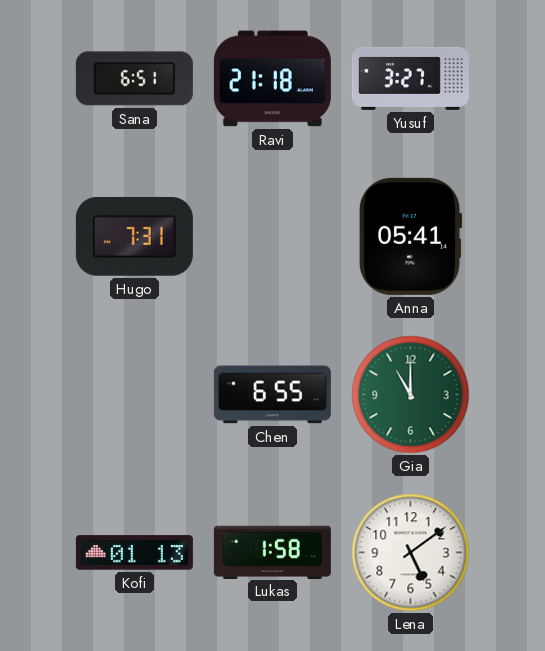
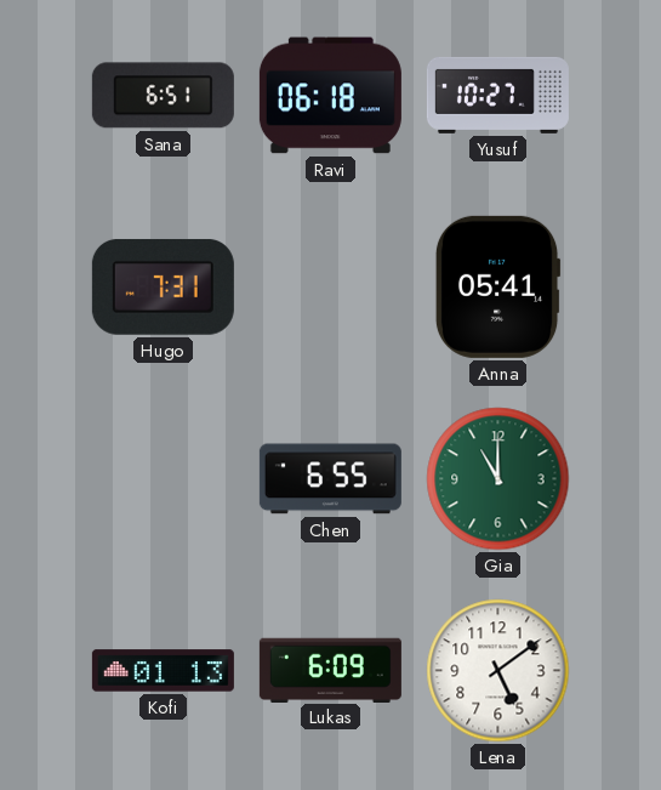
Ravi: 21:18 -> 06:18
Yusuf: 3:27 -> 10:27
Lukas: 1:58 -> 6:09
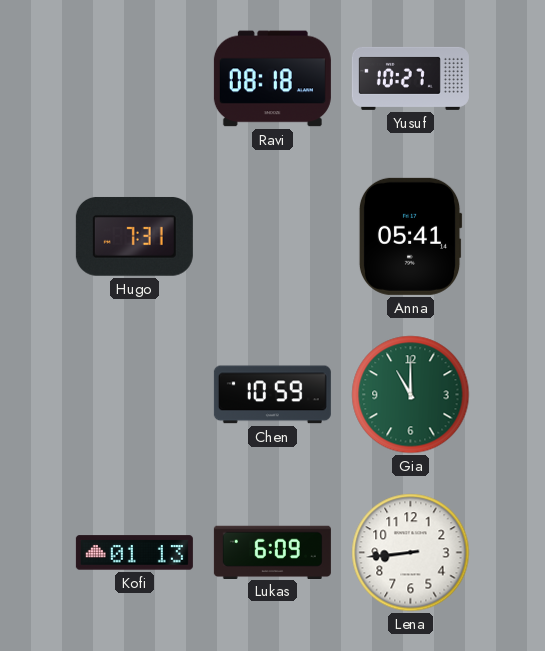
Sana: 6:51 -> none
Ravi: 06:18 -> 08:18
Chen: 6:55 -> 10:59
Lena: 5:09 -> 8:44
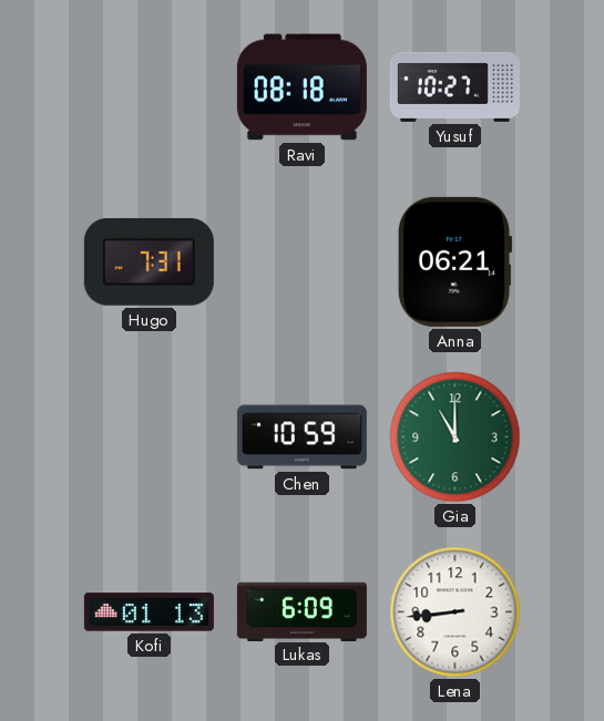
Anna: 05:41 -> 06:21
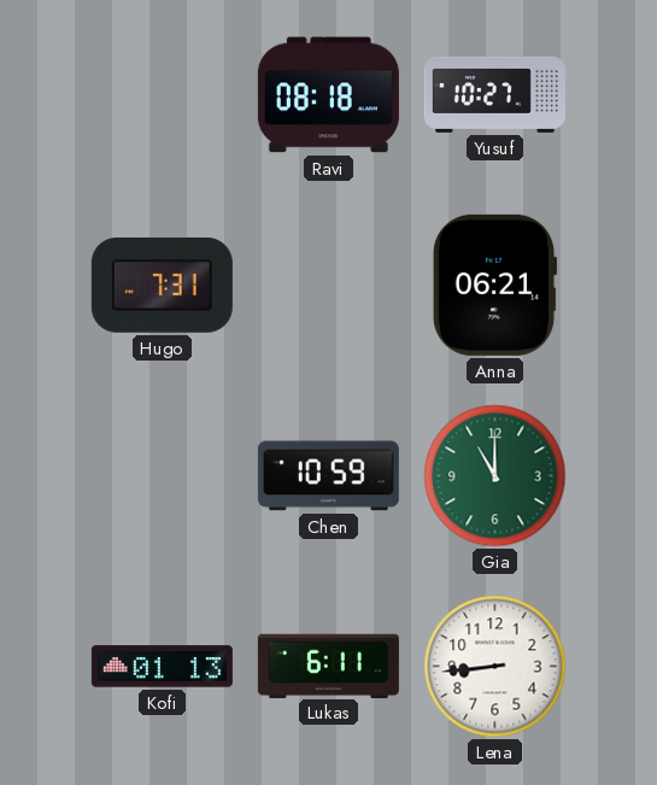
Lukas: 6:09 -> 6:11
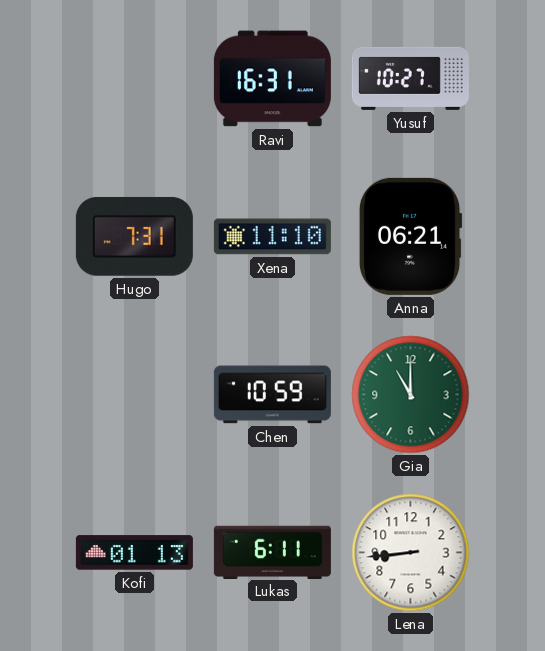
Ravi: 08:18 -> 16:31
Xena: none -> 11:10
